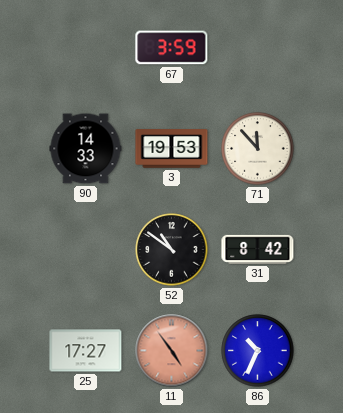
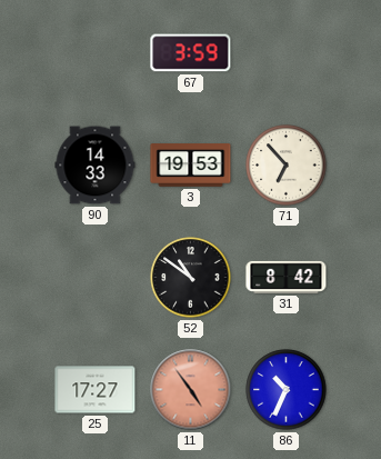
71: 11:53 -> 6:53
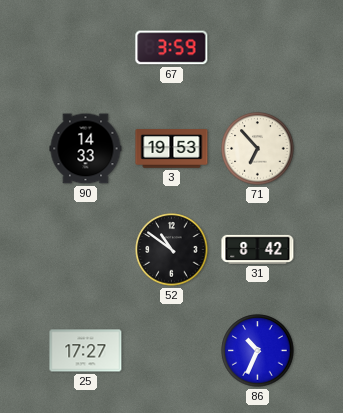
11: 4:54 -> none
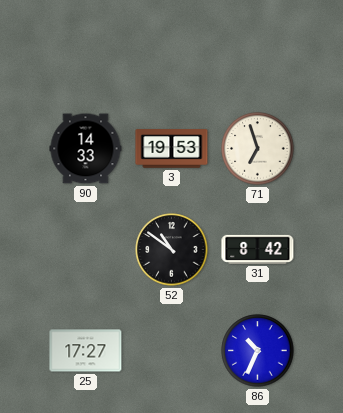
67: 3:59 -> none
71: 6:53 -> 6:57
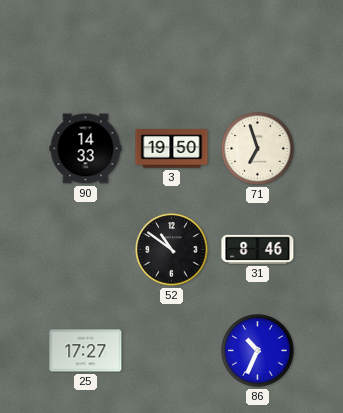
3: 19:53 -> 19:50
31: 8:42 -> 8:46
